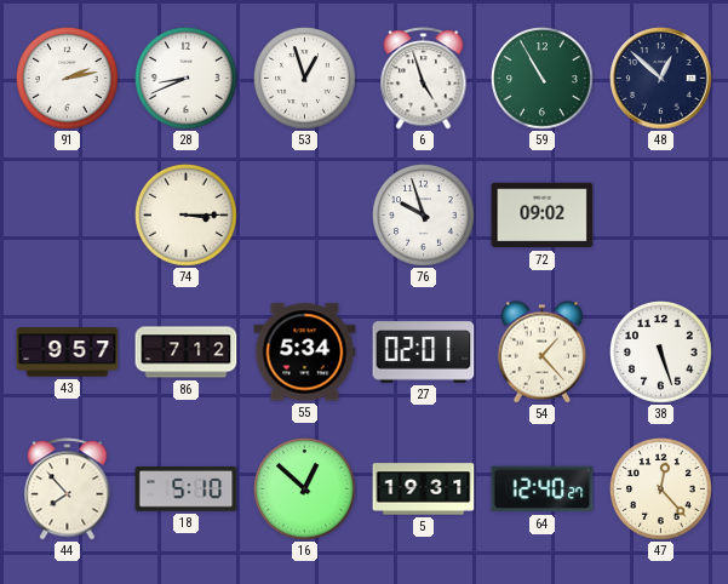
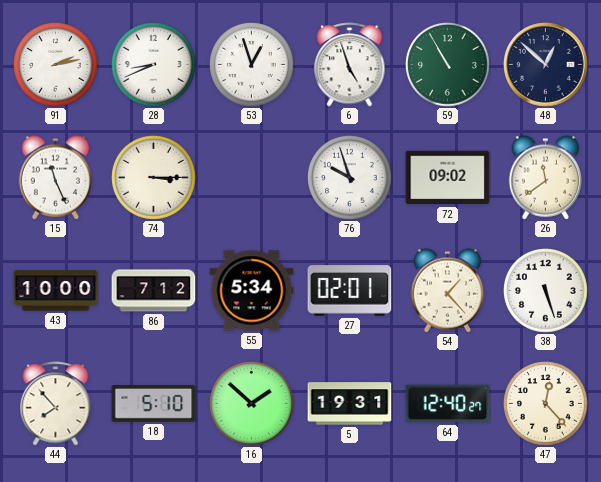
15: none -> 11:26
26: none -> 11:39
43: 9:57 -> 10:00
16: 12:52 -> 1:52
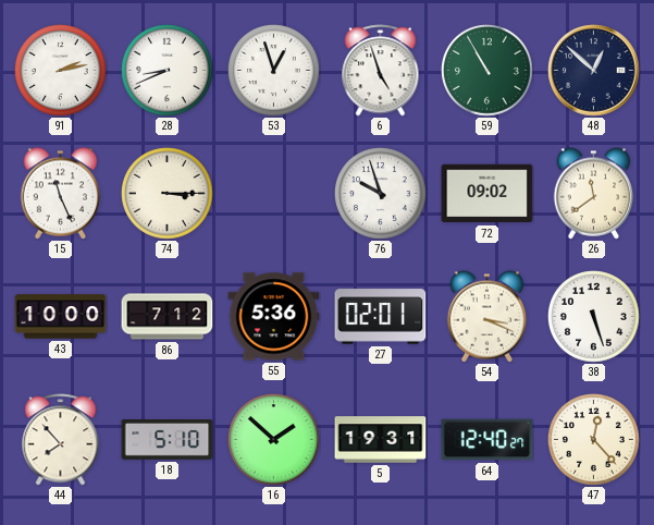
55: 5:34 -> 5:36
54: 1:23 -> 3:19
